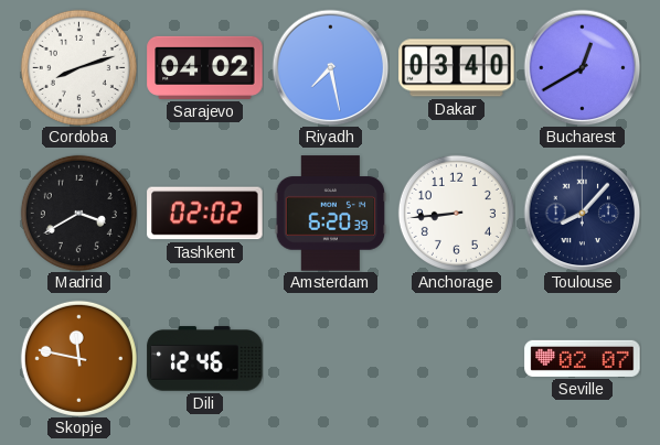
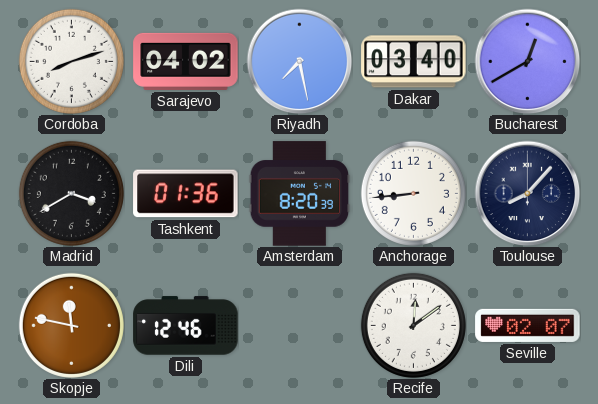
Tashkent: 02:02 -> 01:36
Amsterdam: 6:20 -> 8:20
Recife: none -> 12:09
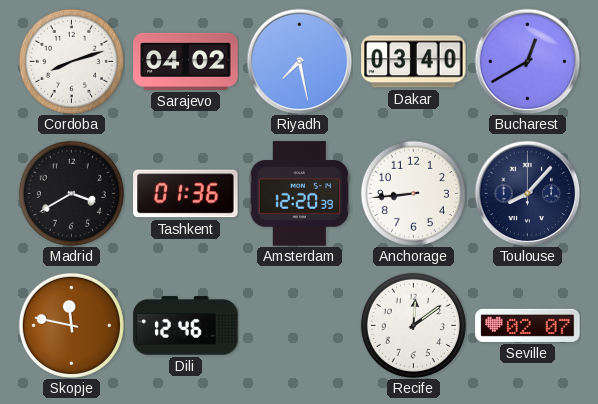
Amsterdam: 8:20 -> 12:20
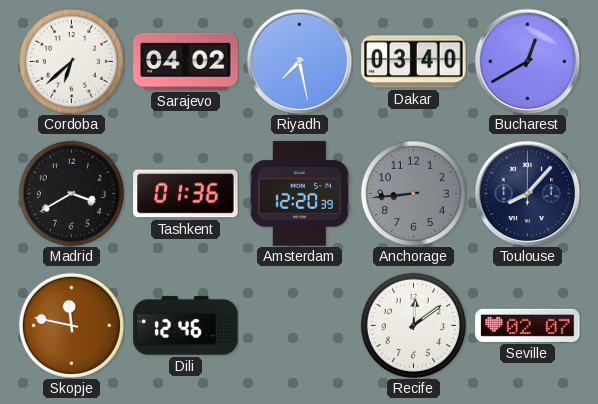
Cordoba: 8:12 -> 6:38
Anchorage dial: white -> grey
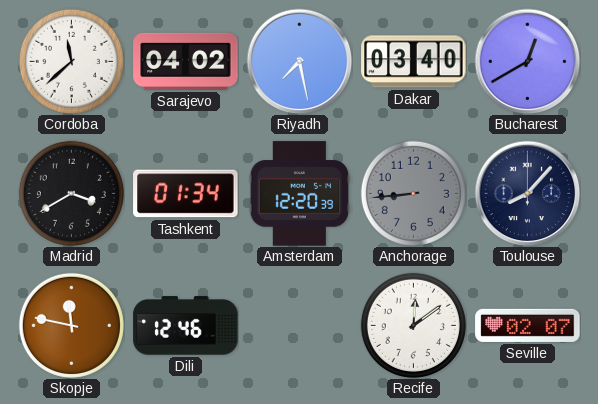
Cordoba: 6:38 -> 11:38
Tashkent: 01:36 -> 01:34
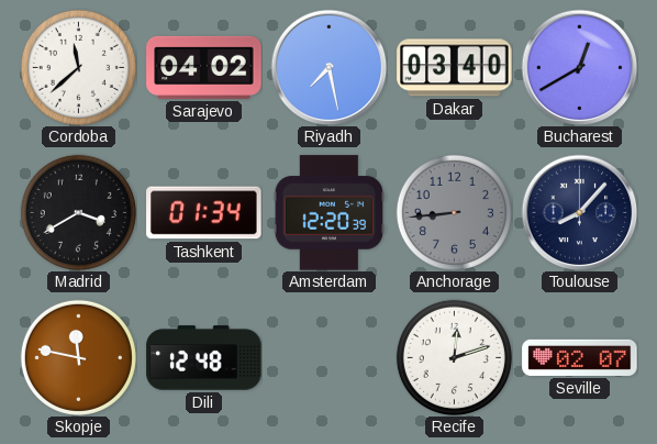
Dili: 12:46 -> 12:48
Recife: 12:09 -> 12:12
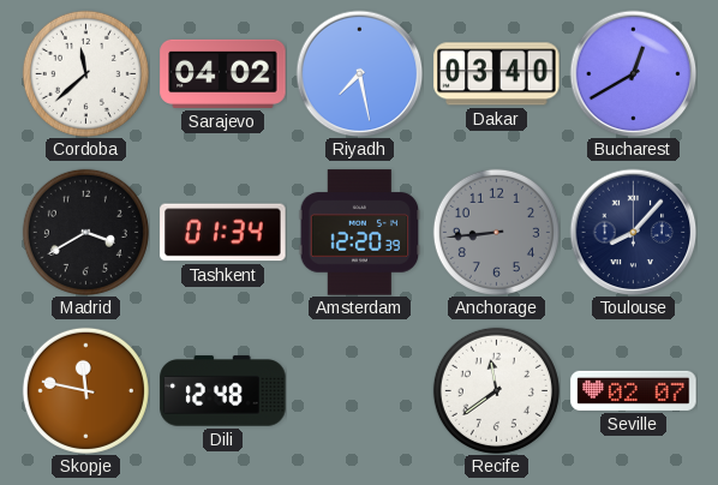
Recife: 12:12 -> 11:39
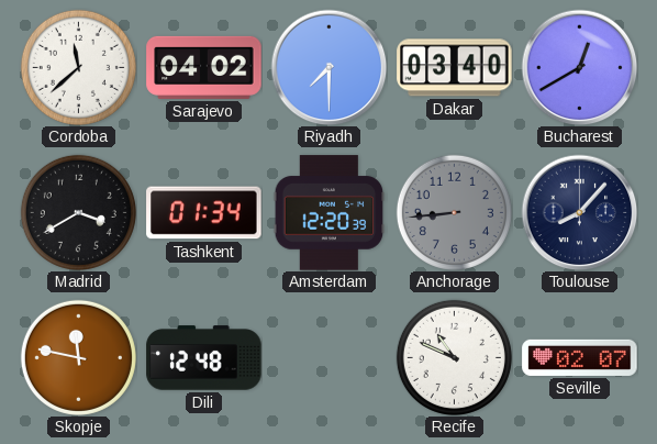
Riyadh: 7:28 -> 7:30
Recife: 11:39 -> 10:49
